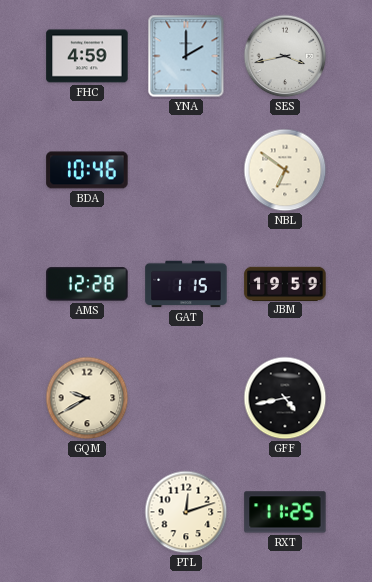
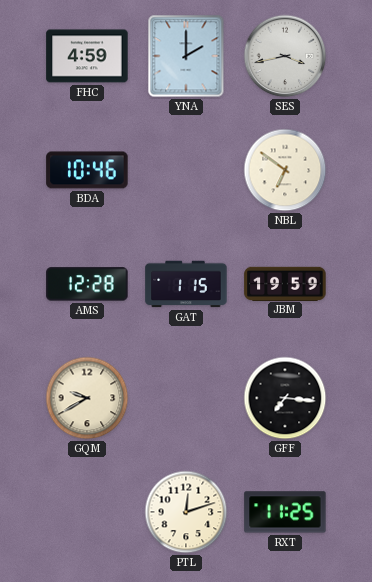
GFF: 4:43 -> 7:16
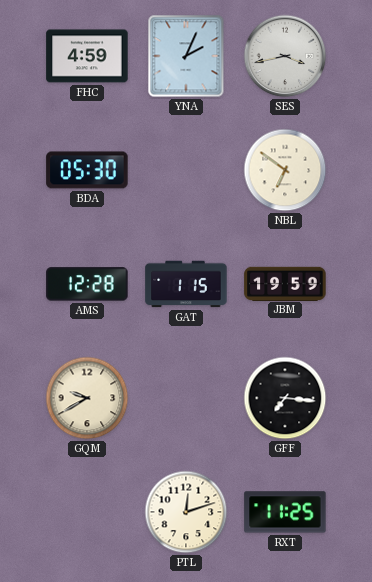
YNA: 2:00 -> 2:04
BDA: 10:46 -> 05:30
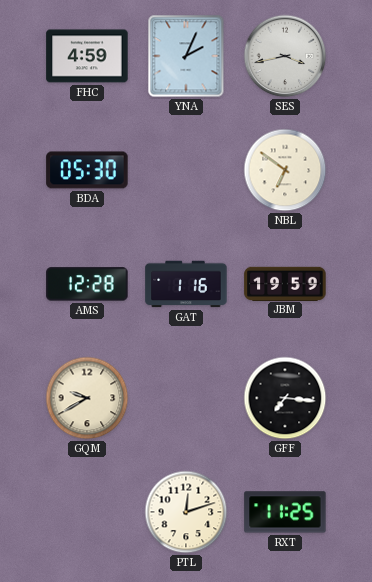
GAT: 1:15 -> 1:16
